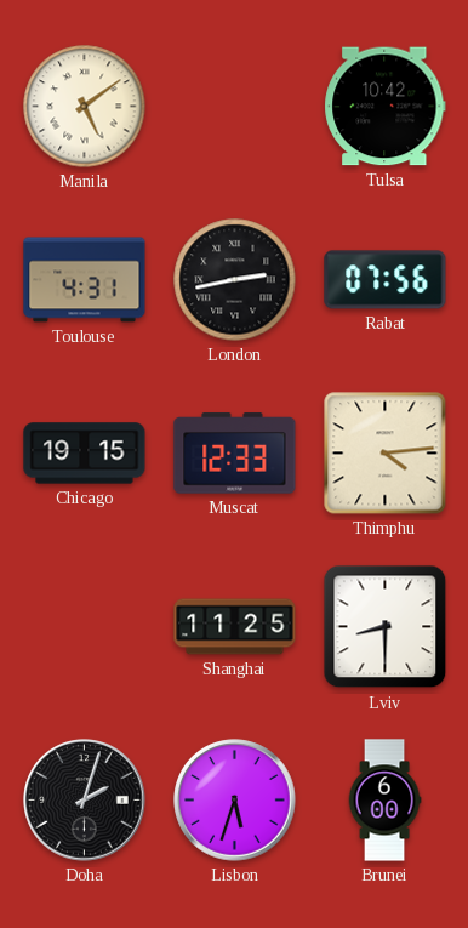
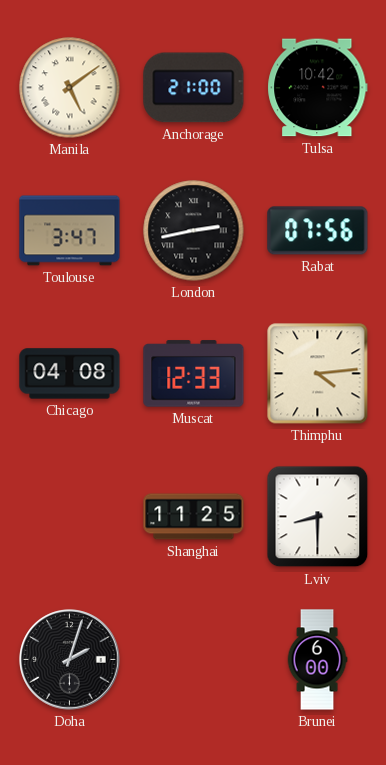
Anchorage: none -> 21:00
Toulouse: 4:31 -> 3:47
Chicago: 19:15 -> 04:08
Lisbon: 5:33 -> none
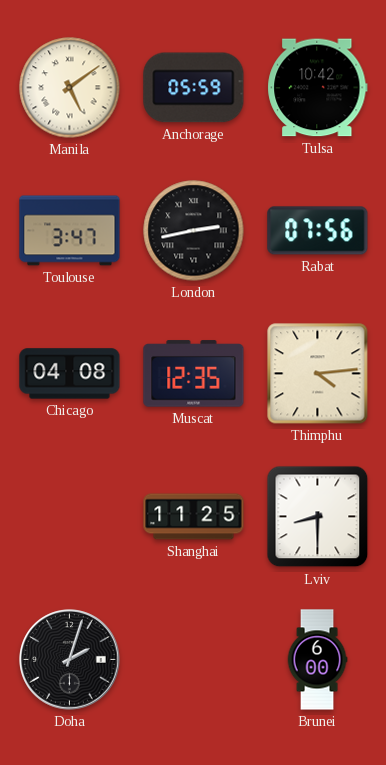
Anchorage: 21:00 -> 05:59
Muscat: 12:33 -> 12:35
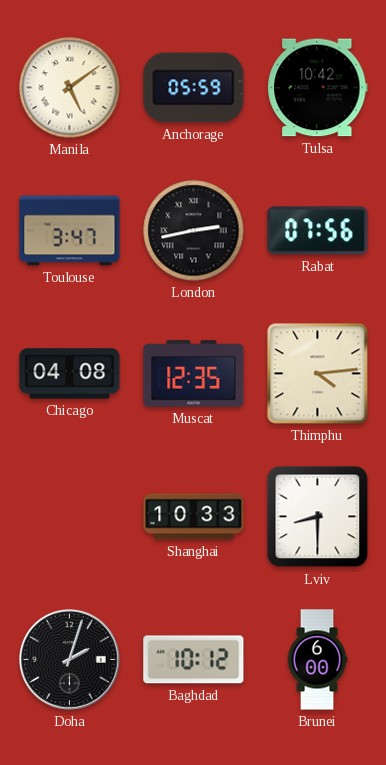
Shanghai: 11:25 -> 10:33
Baghdad: none -> 10:12
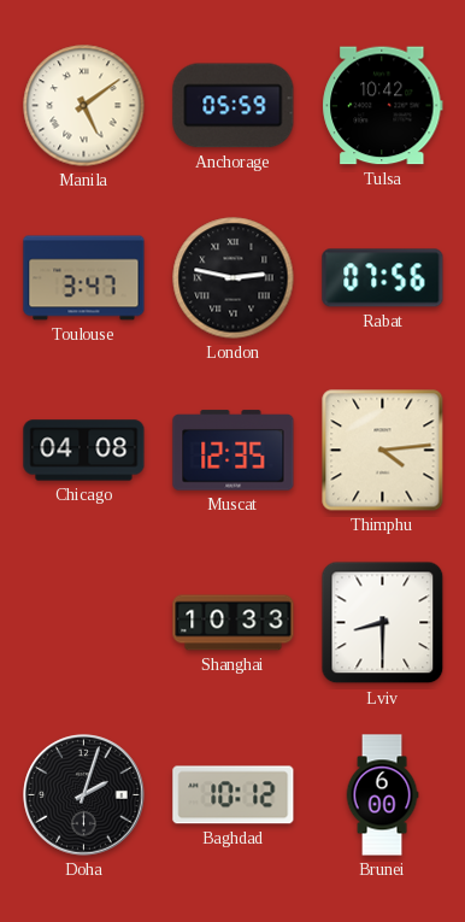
London: 2:43 -> 2:47
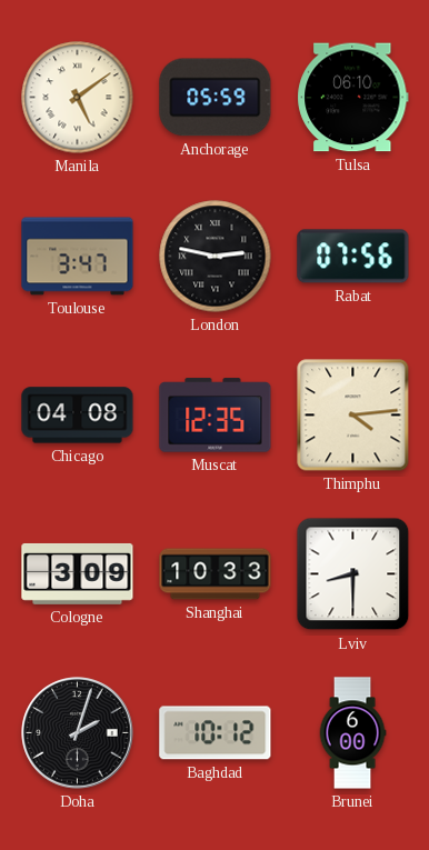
Tulsa: 10:42 -> 06:10
Cologne: none -> 3:09
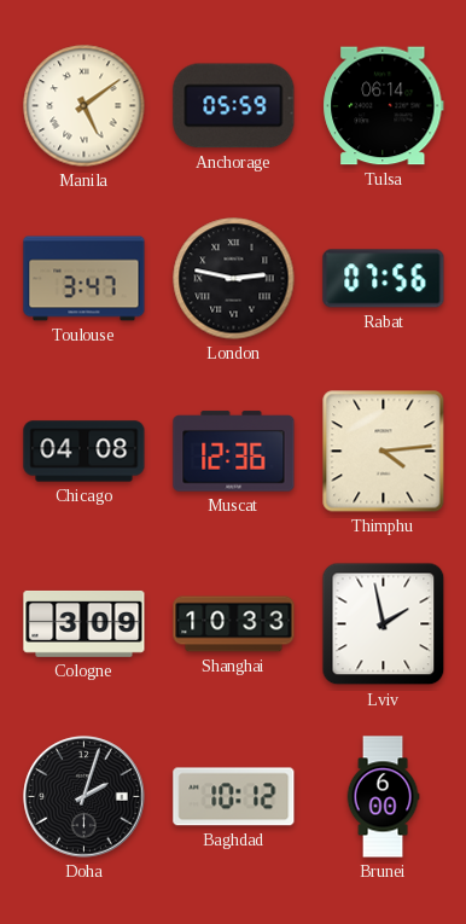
Tulsa: 06:10 -> 06:14
Muscat: 12:35 -> 12:36
Lviv: 8:30 -> 1:58
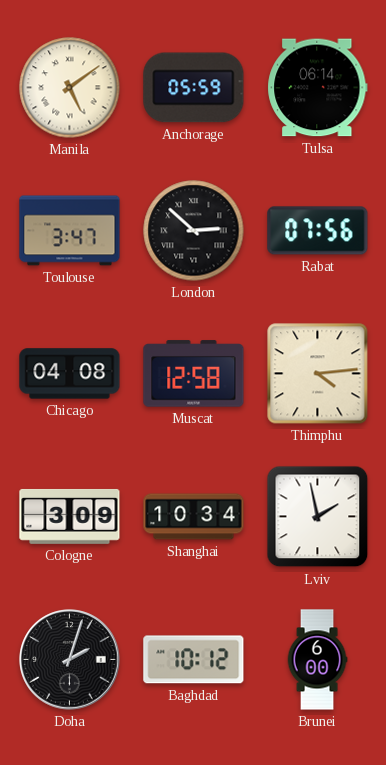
London: 2:47 -> 2:52
Muscat: 12:36 -> 12:58
Shanghai: 10:33 -> 10:34
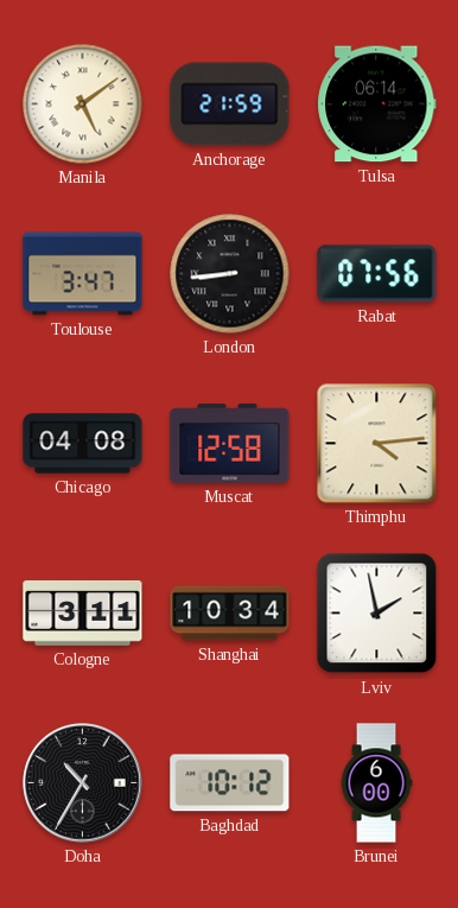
Anchorage: 05:59 -> 21:59
London: 2:52 -> 8:44
Cologne: 3:09 -> 3:11
Doha: 2:03 -> 10:35
